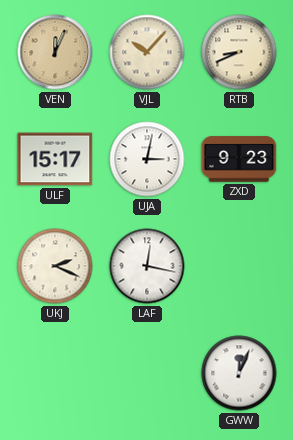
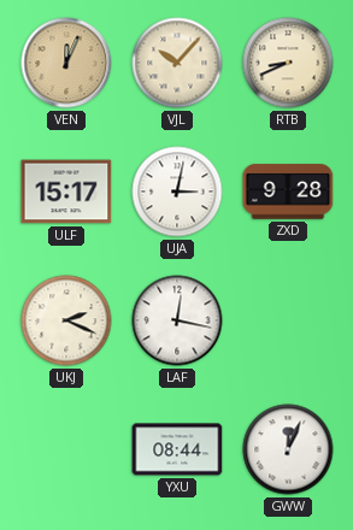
ZXD: 9:23 -> 9:28
YXU: none -> 08:44
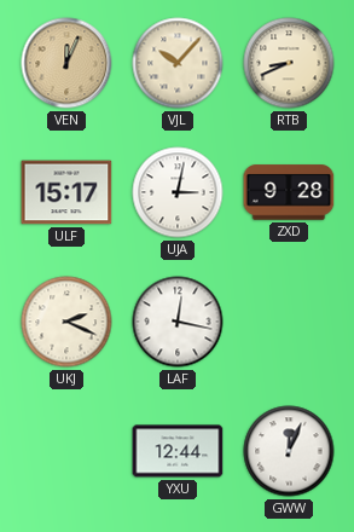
YXU: 08:44 -> 12:44
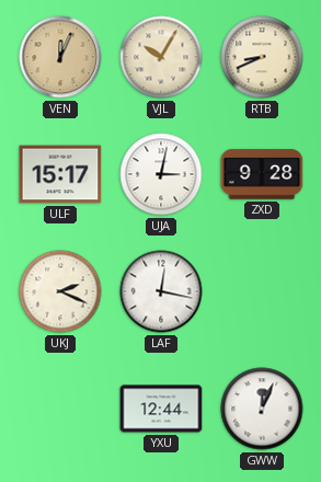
VJL: 10:07 -> 10:05
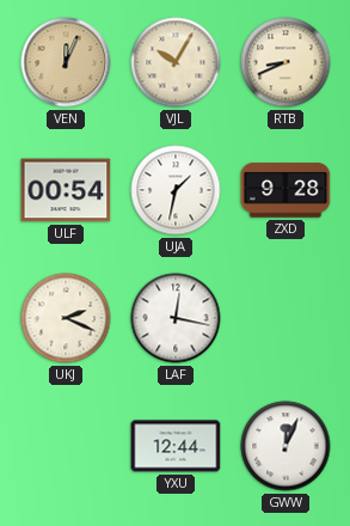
ULF: 15:17 -> 00:54
UJA: 3:02 -> 1:32
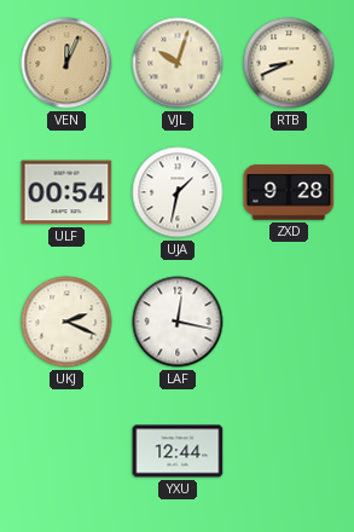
VJL: 10:05 -> 10:03
GWW: 12:04 -> none
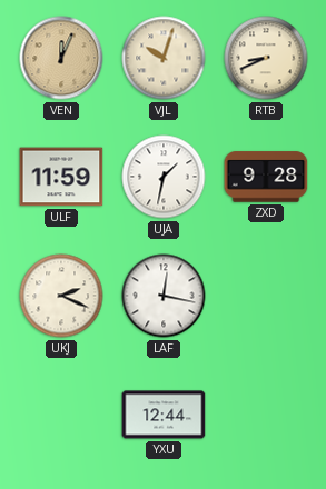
ULF: 00:54 -> 11:59
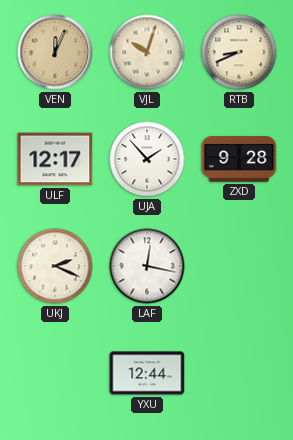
ULF: 11:59 -> 12:17
UJA: 1:32 -> 1:53
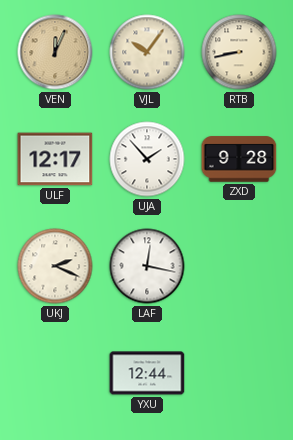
VJL: 10:03 -> 10:06
RTB: 8:41 -> 8:43
